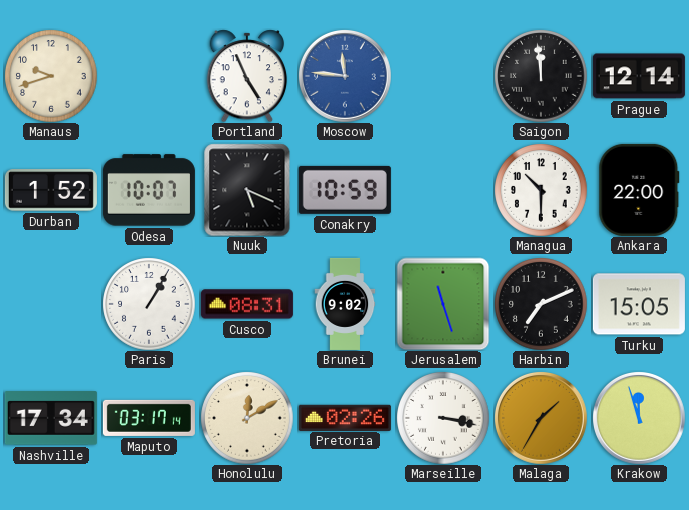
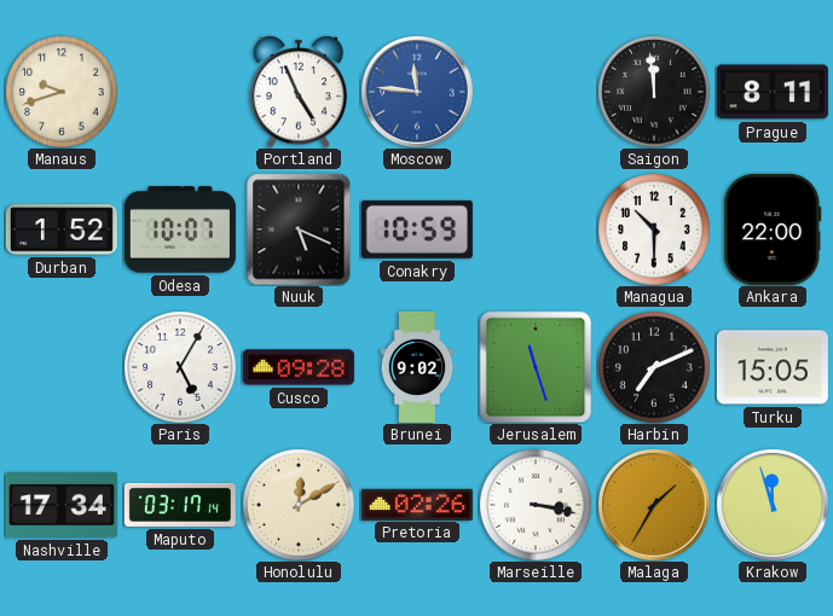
Prague: 12:14 -> 8:11
Paris: 1:05 -> 5:05
Cusco: 08:31 -> 09:28
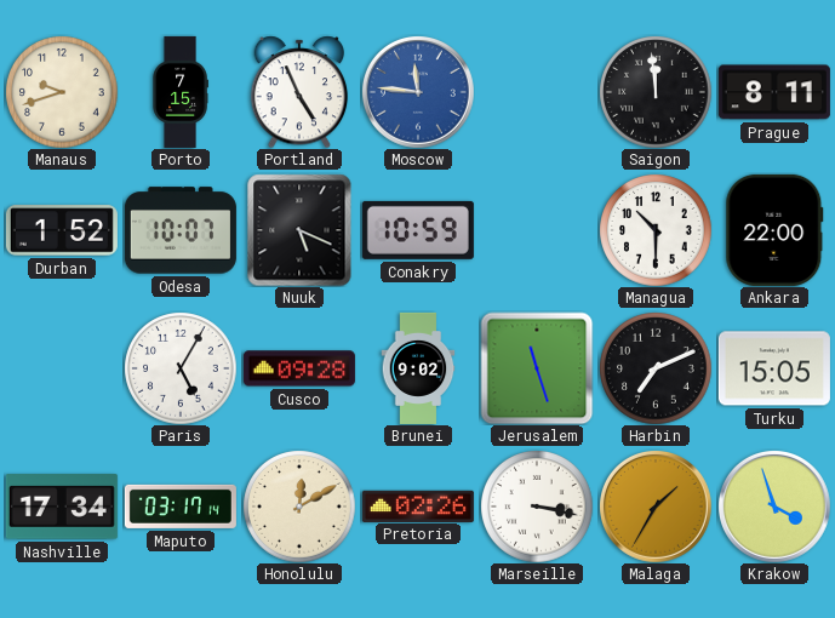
Porto: none -> 7:15
Krakow: 11:57 -> 3:57
